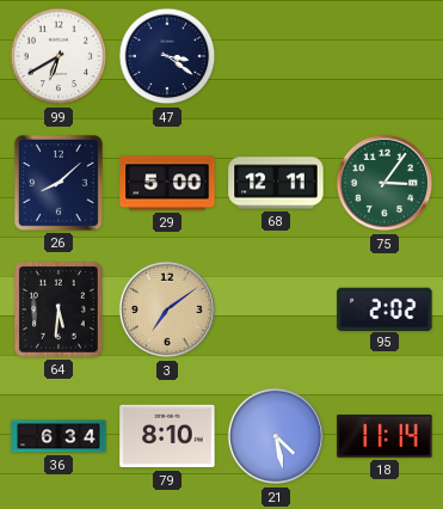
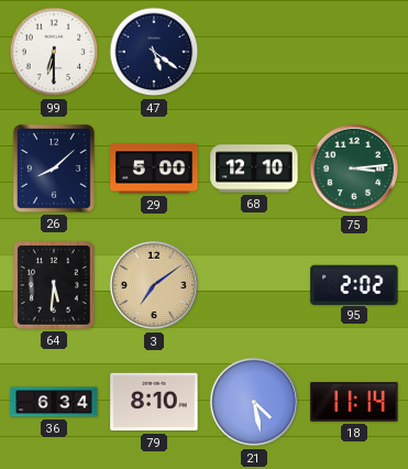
99: 6:40 -> 6:30
47: 3:21 -> 5:21
68: 12:11 -> 12:10
75: 3:06 -> 3:14
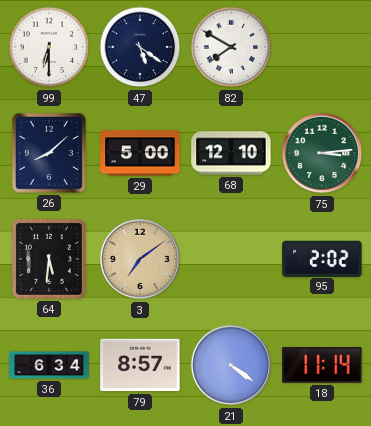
82: none -> 7:50
79: 8:10 -> 8:57
21: 4:28 -> 4:21
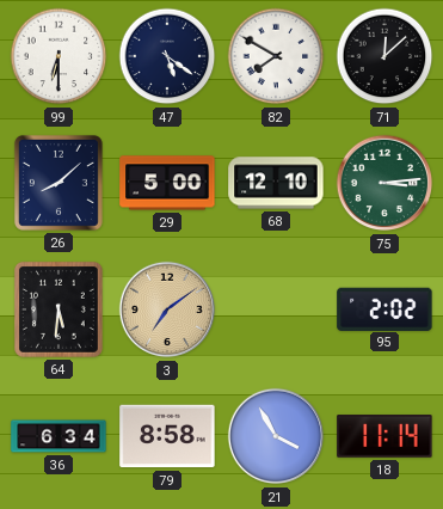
71: none -> 12:08
79: 8:57 -> 8:58
21: 4:21 -> 3:55
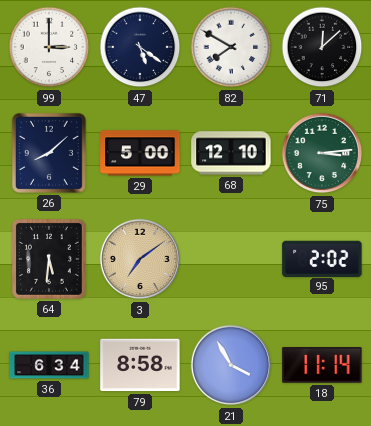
99: 6:30 -> 3:00
